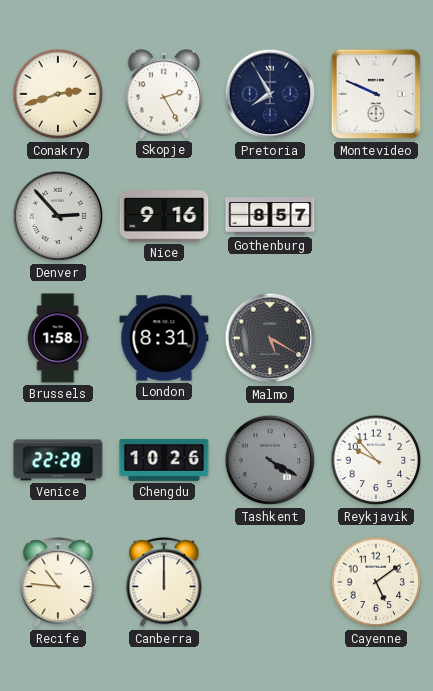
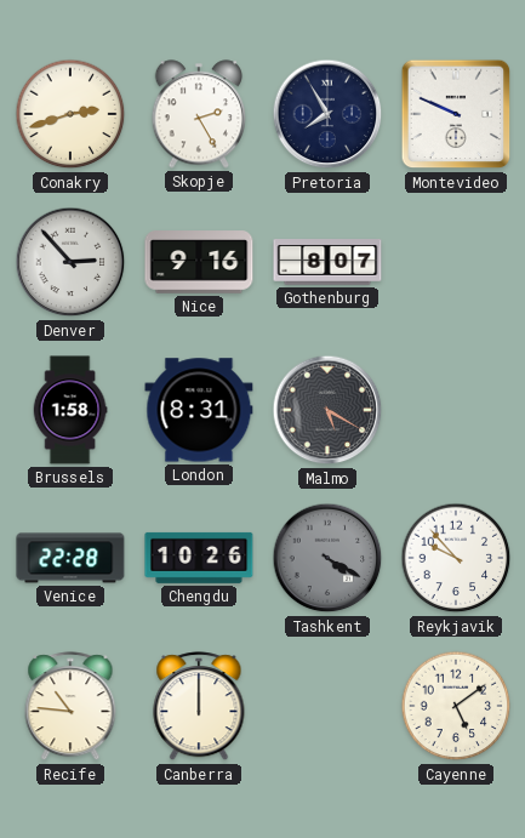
Gothenburg: 8:57 -> 8:07
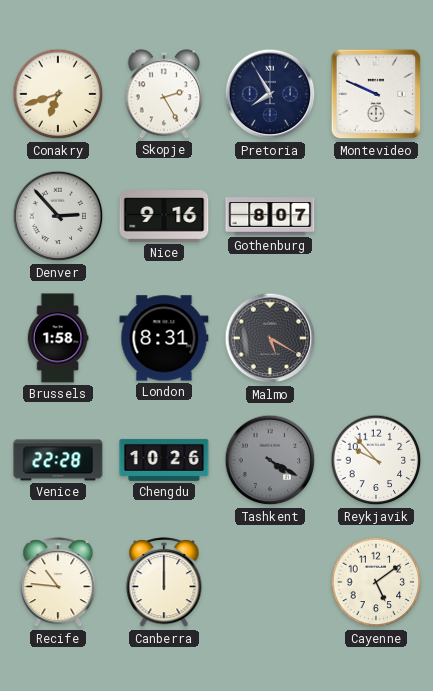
Conakry: 2:42 -> 6:42
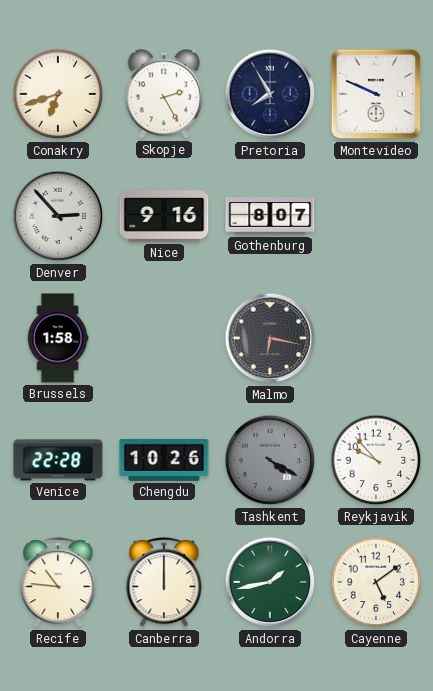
London: 8:31 -> none
Malmo: 5:20 -> 6:17
Andorra: none -> 1:43
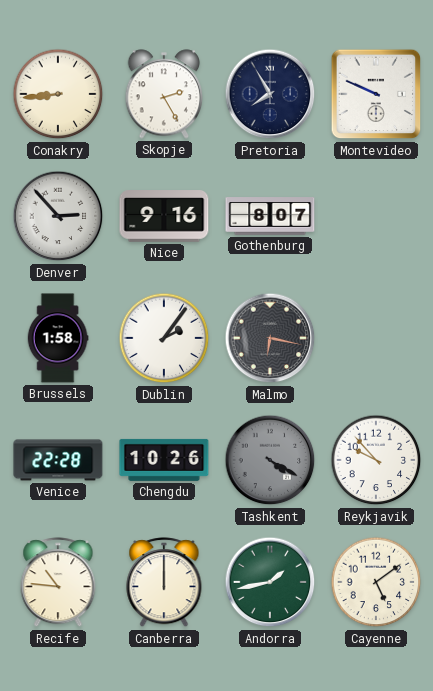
Conakry: 6:42 -> 8:44
Dublin: none -> 2:06
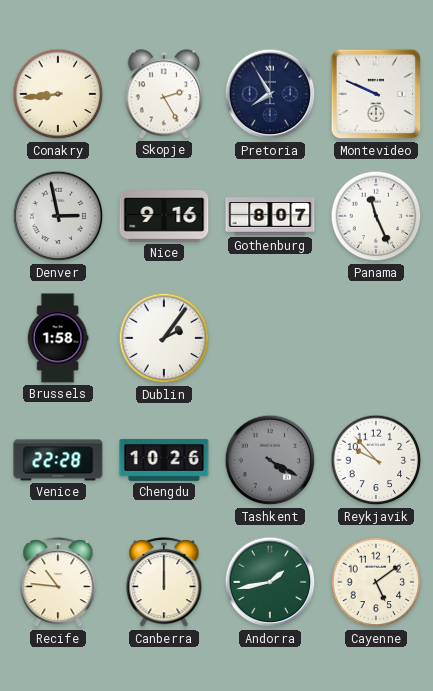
Denver: 2:53 -> 2:58
Panama: none -> 11:26
Malmo: 6:17 -> none
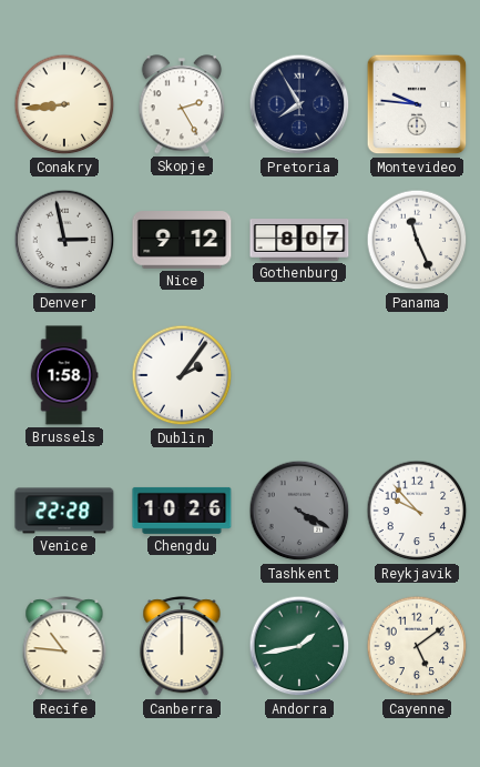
Montevideo: 9:49 -> 9:46
Nice: 9:16 -> 9:12
